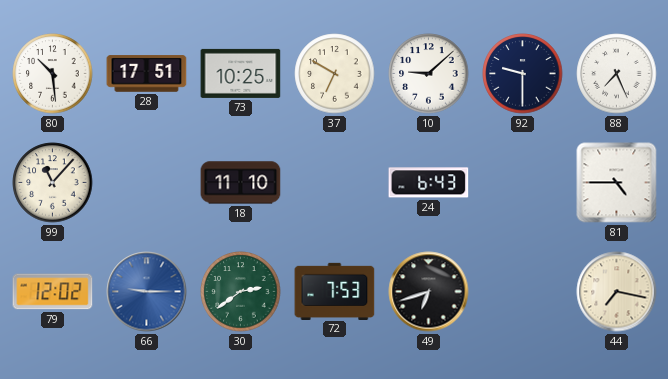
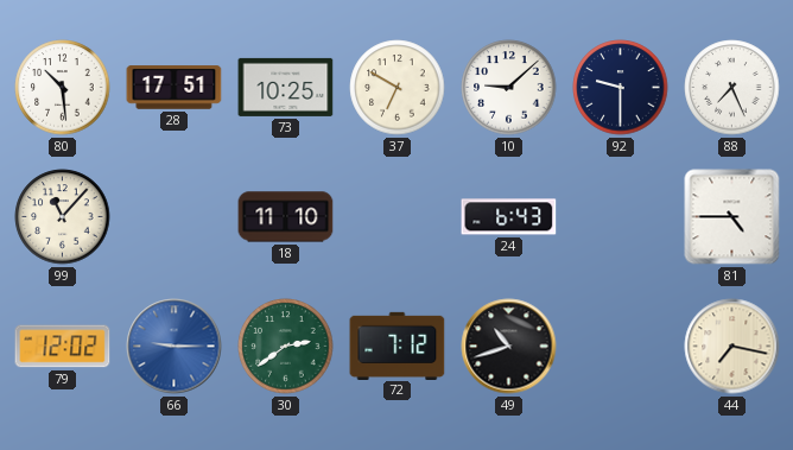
72: 7:53 -> 7:12
49: 6:42 -> 10:42
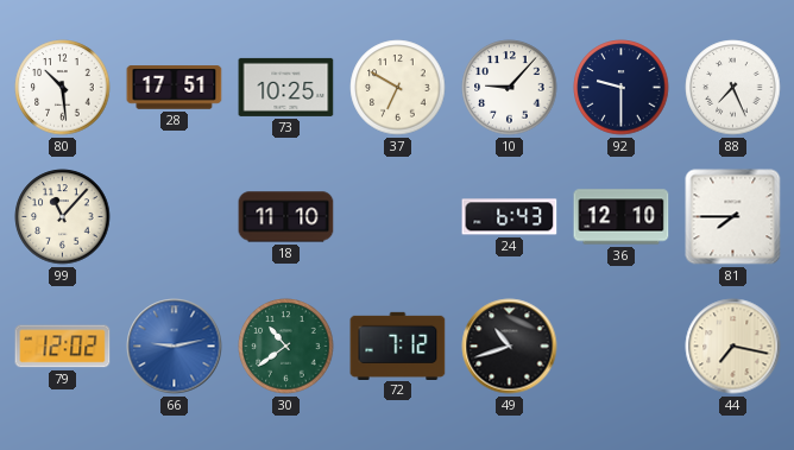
10: 9:08 -> 9:07
36: none -> 12:10
81: 4:45 -> 7:45
66: 9:15 -> 9:13
30: 2:39 -> 10:39
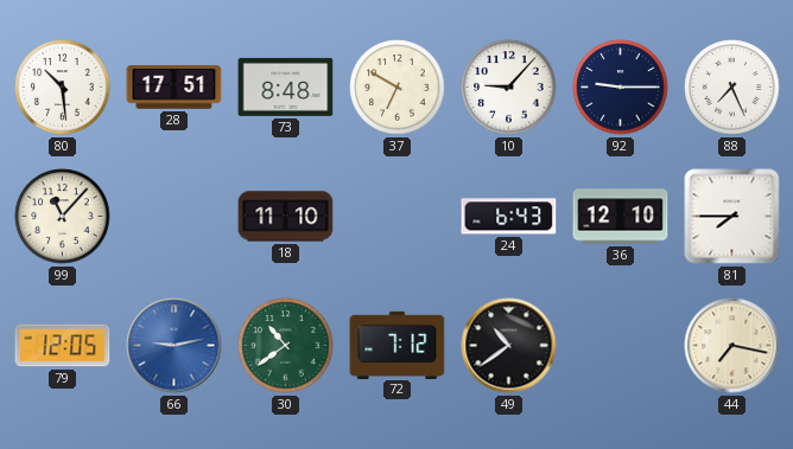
73: 10:25 -> 8:48
92: 9:30 -> 9:15
79: 12:02 -> 12:05
49: 10:42 -> 10:39
